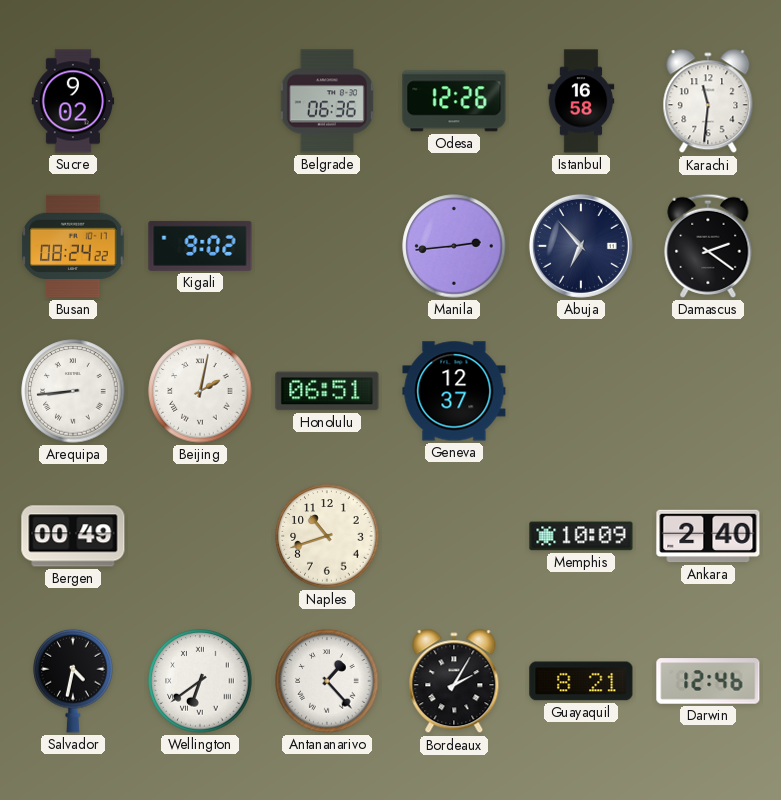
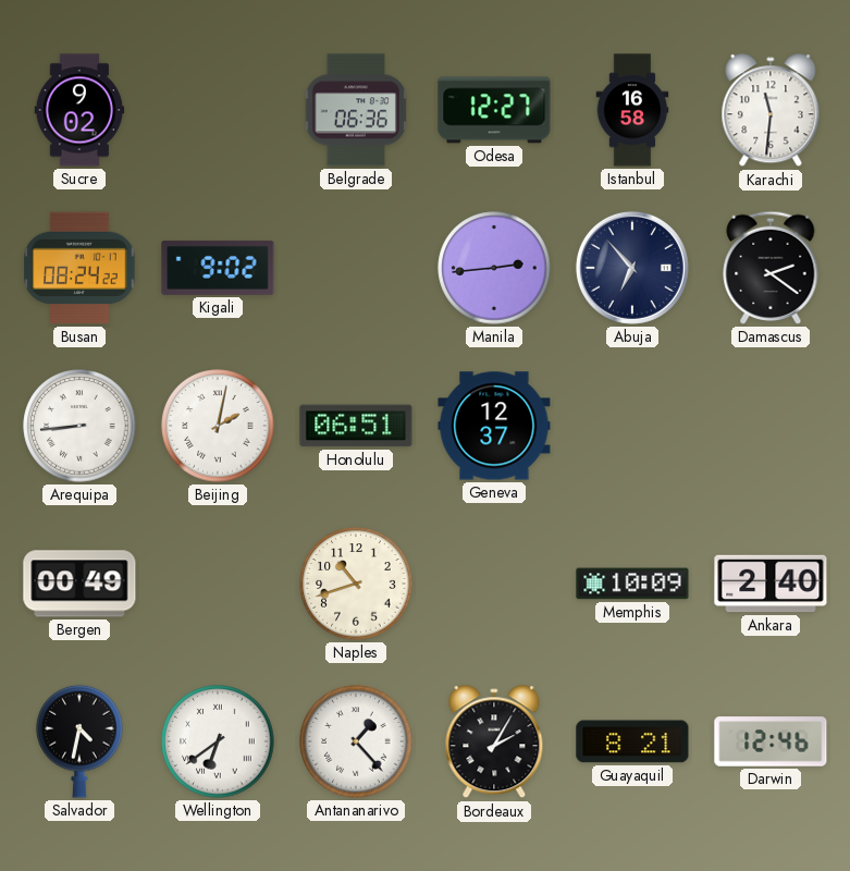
Odesa: 12:26 -> 12:27
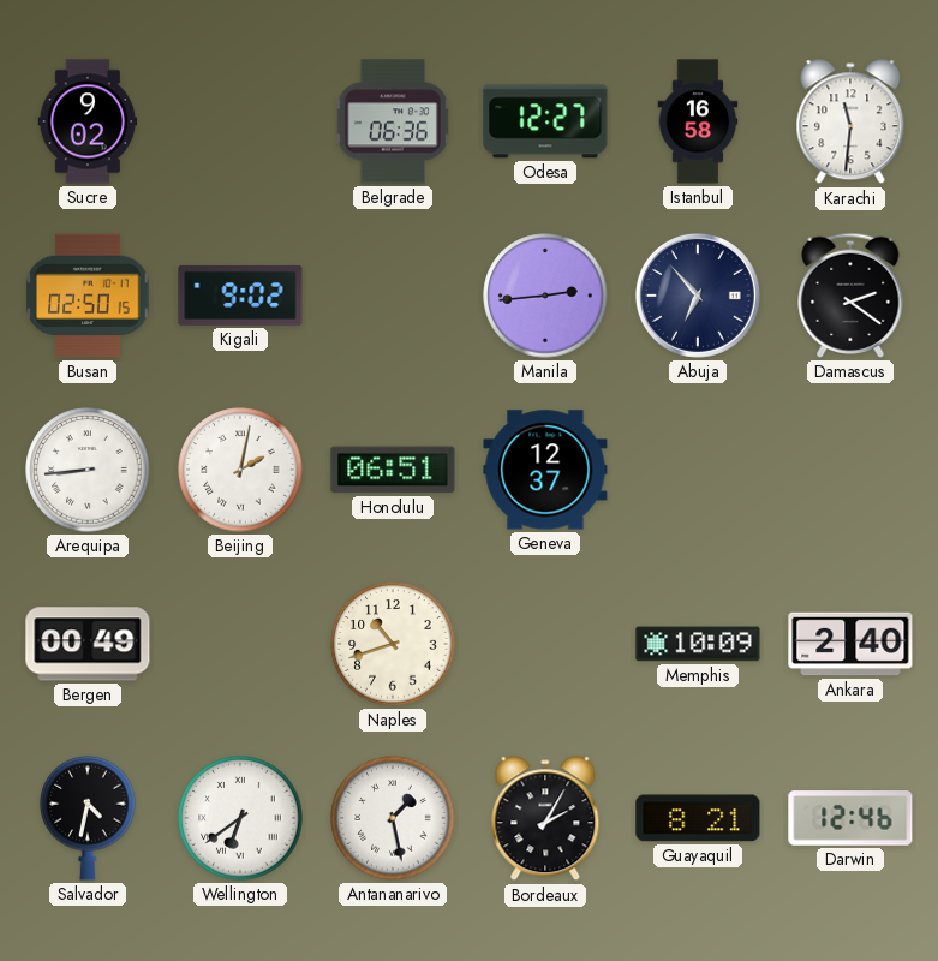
Busan: 08:24 -> 02:50
Antananarivo: 1:23 -> 1:28
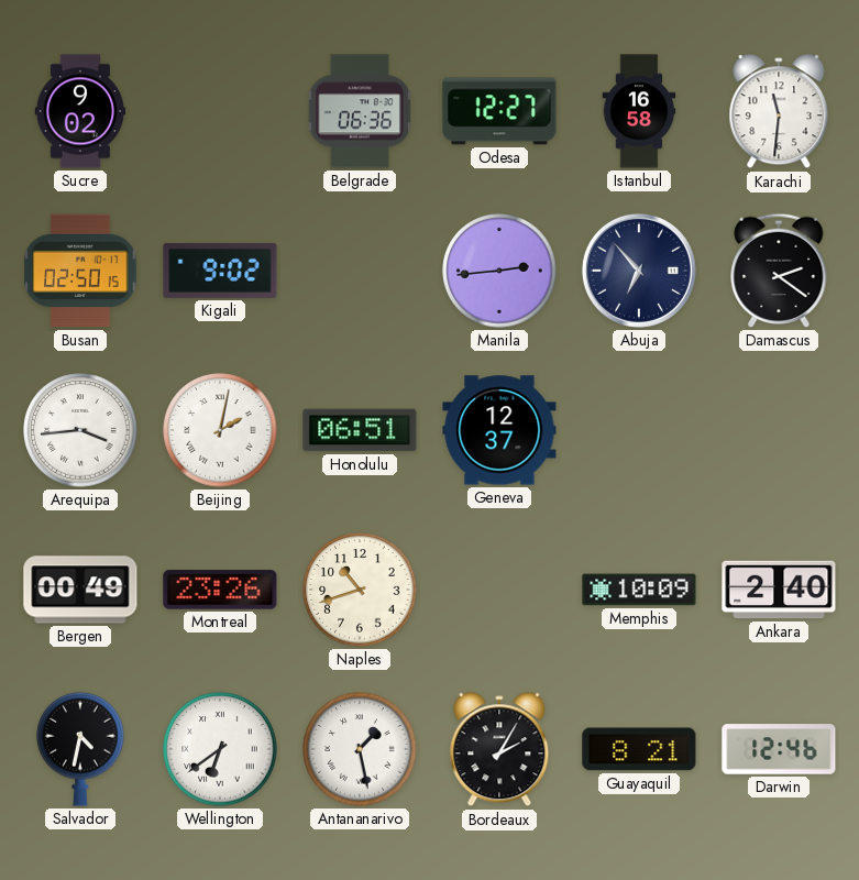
Arequipa: 8:44 -> 3:44
Montreal: none -> 23:26
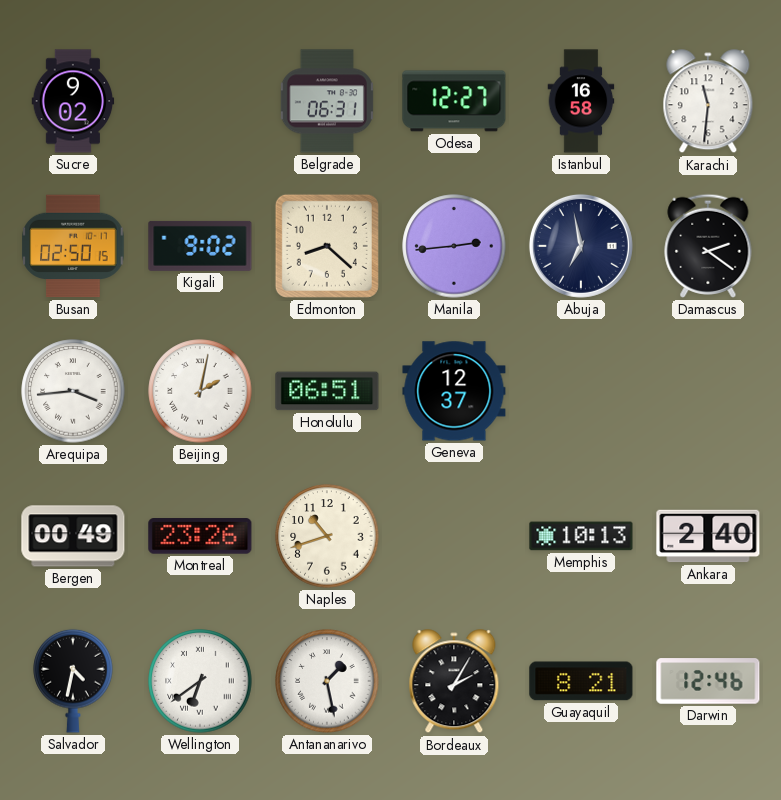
Belgrade: 06:36 -> 06:31
Edmonton: none -> 8:22
Abuja: 6:53 -> 6:58
Memphis: 10:09 -> 10:13
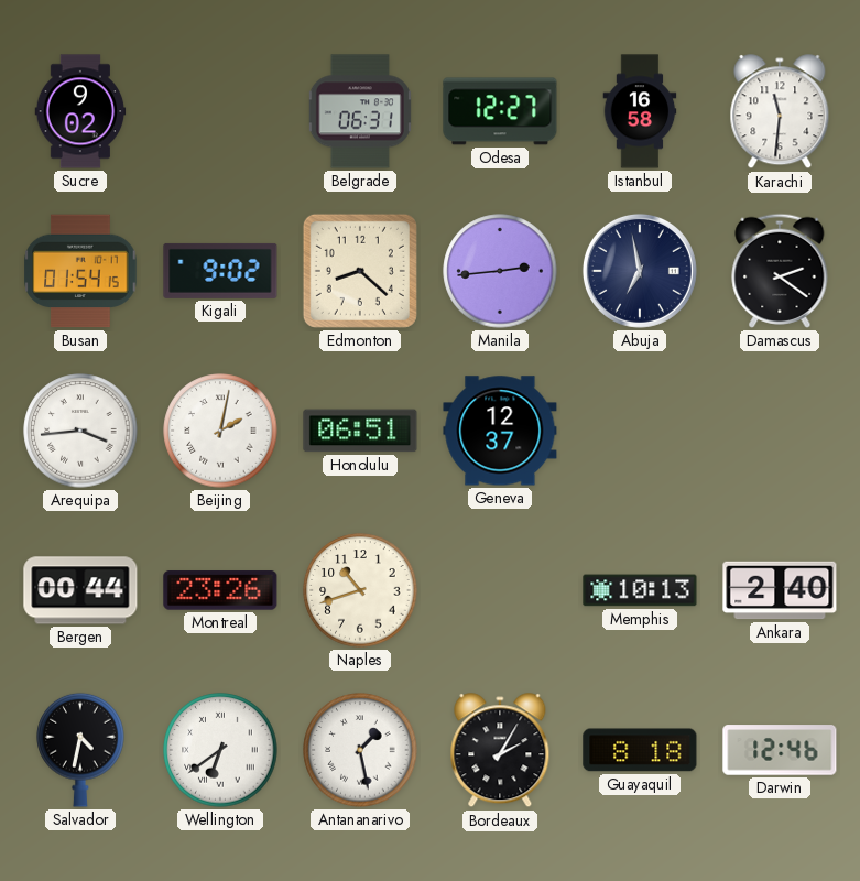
Busan: 02:50 -> 01:54
Bergen: 00:49 -> 00:44
Guayaquil: 8:21 -> 8:18
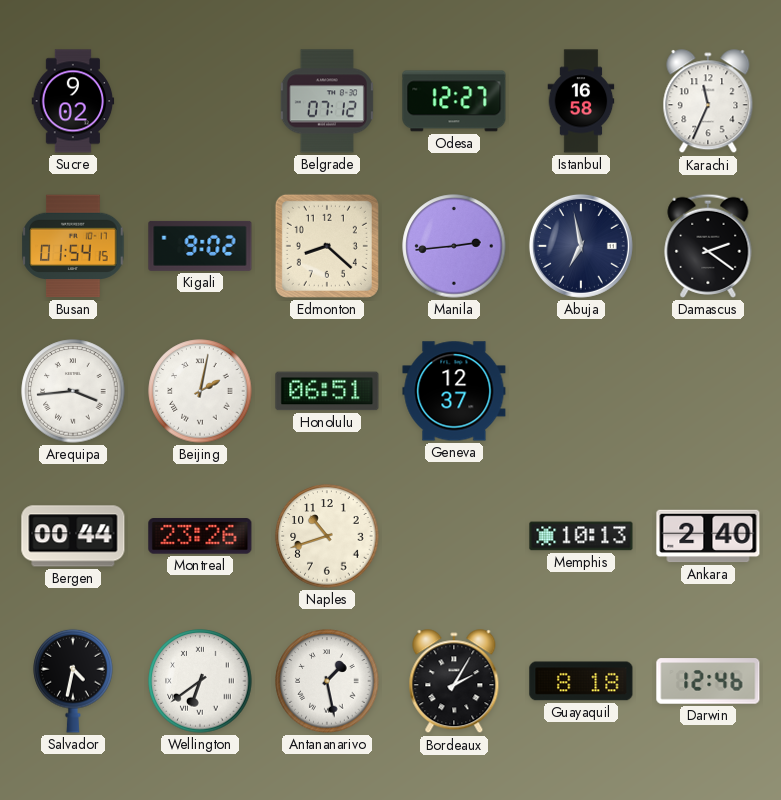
Belgrade: 06:31 -> 07:12
Karachi: 11:31 -> 11:34
